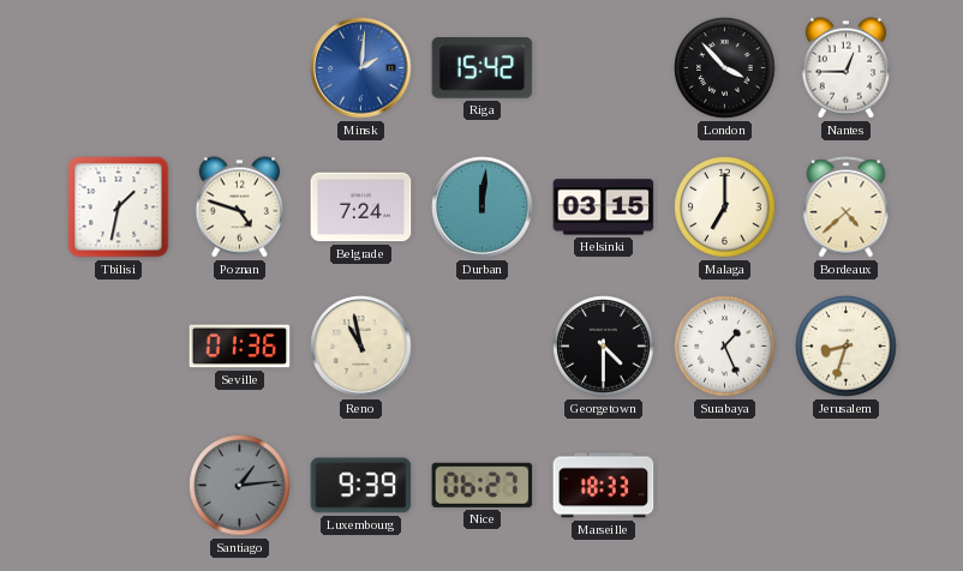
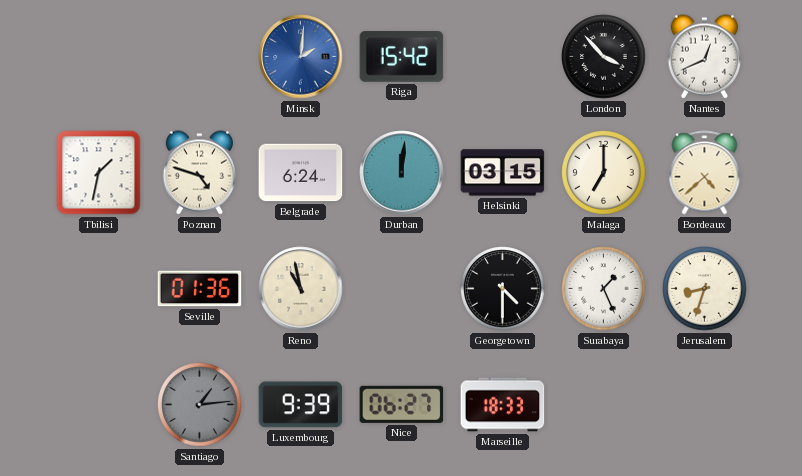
Nantes: 12:45 -> 12:41
Belgrade: 7:24 -> 6:24
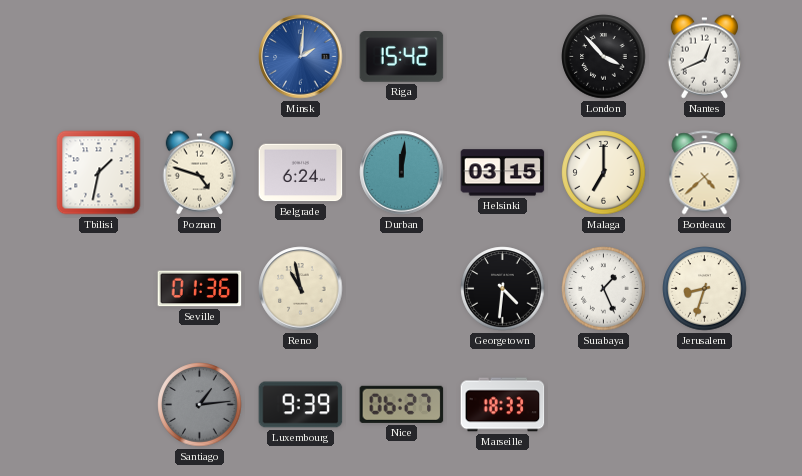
Georgetown: 4:30 -> 4:31
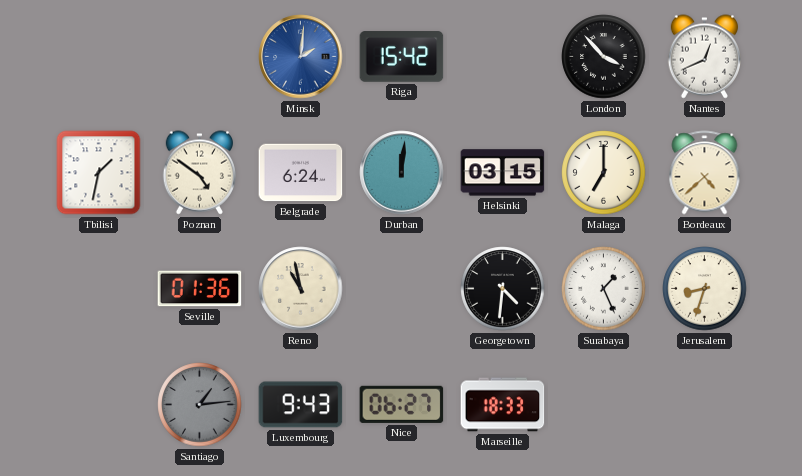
Poznan: 4:48 -> 4:51
Luxembourg: 9:39 -> 9:43
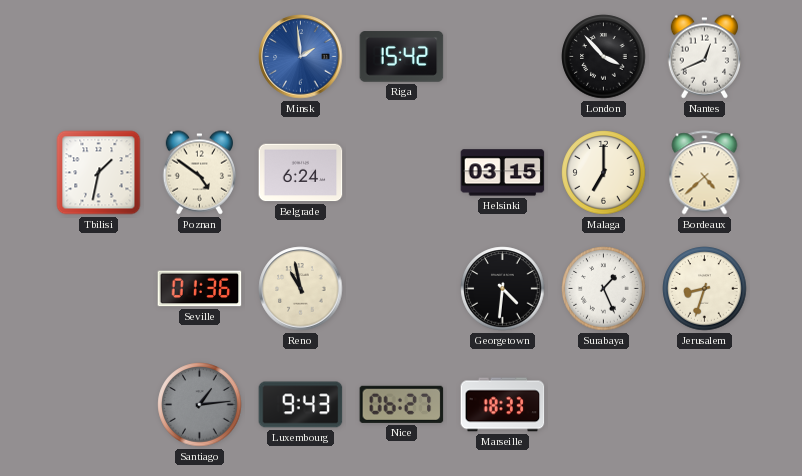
Minsk: 2:01 -> 1:59
Durban: 12:01 -> none
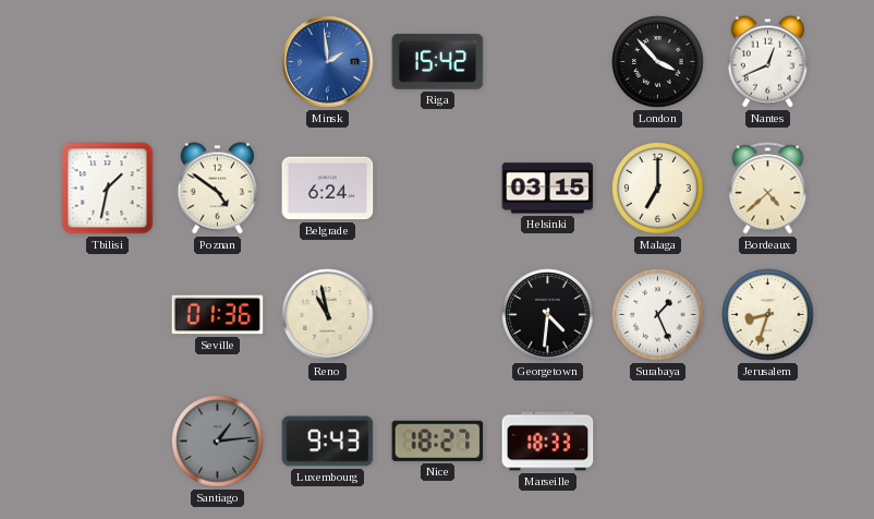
Nice: 06:27 -> 18:27
